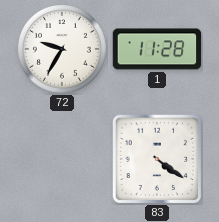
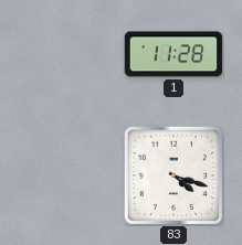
72: 9:35 -> none
83: 4:21 -> 4:18
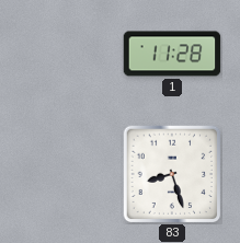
83: 4:18 -> 8:27
